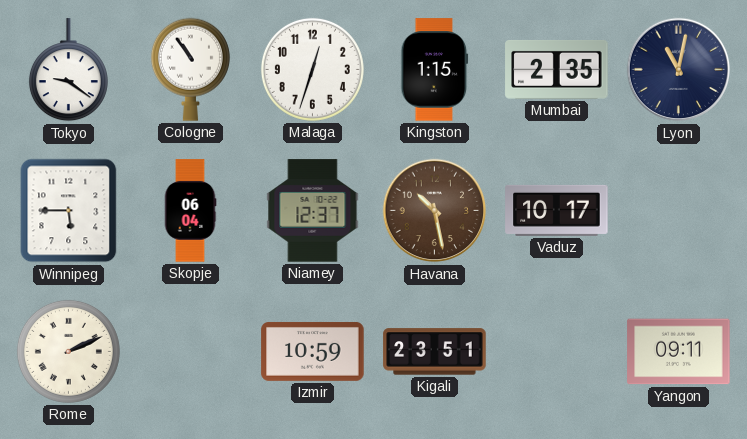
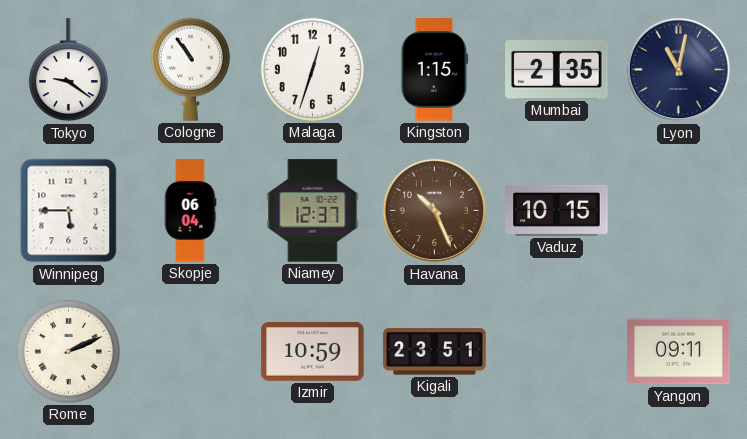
Havana: 10:28 -> 10:26
Vaduz: 10:17 -> 10:15
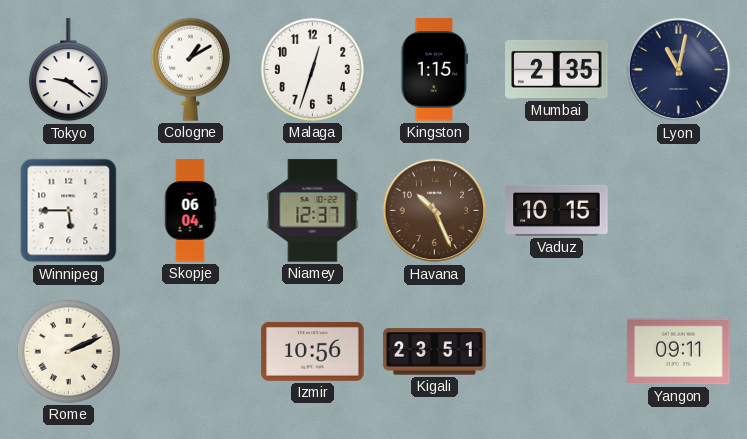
Cologne: 10:54 -> 1:10
Izmir: 10:59 -> 10:56
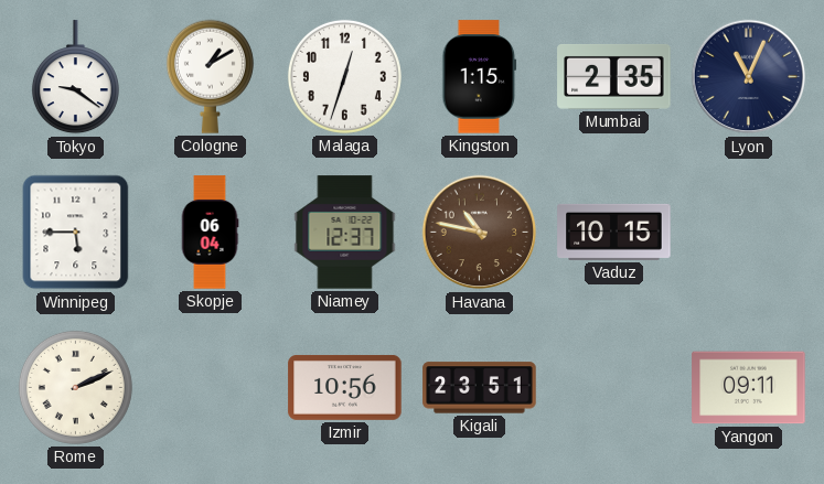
Lyon: 11:02 -> 11:04
Havana: 10:26 -> 10:47
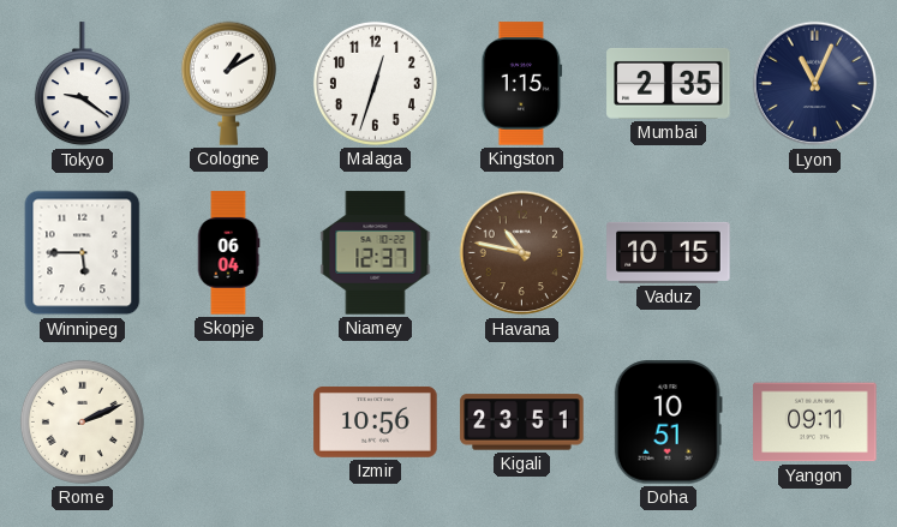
Doha: none -> 10:51
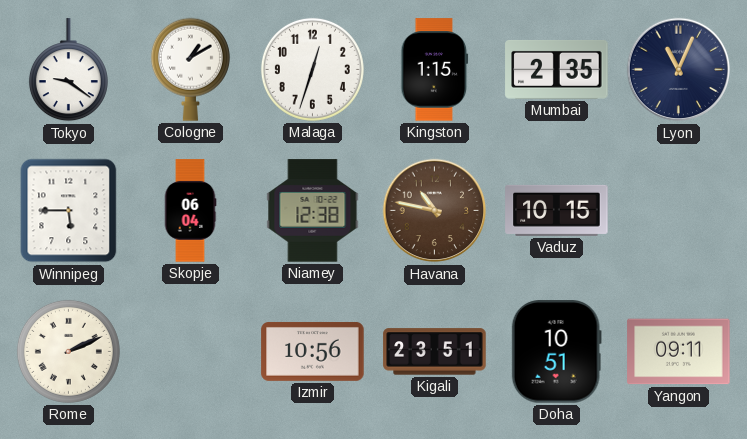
Niamey: 12:37 -> 12:38
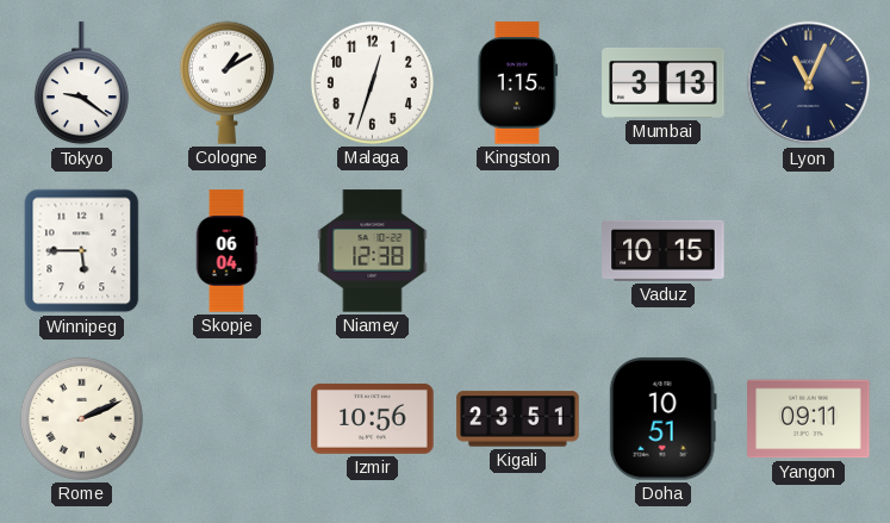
Mumbai: 2:35 -> 3:13
Havana: 10:47 -> none
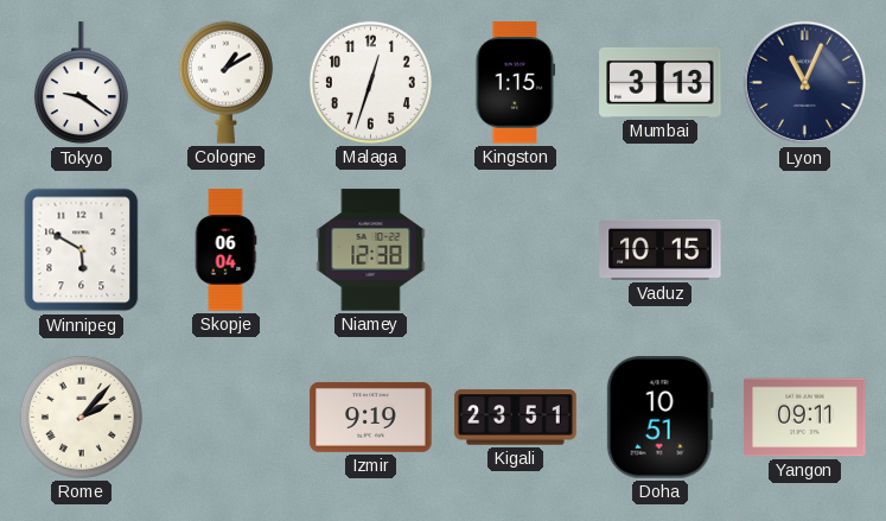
Winnipeg: 5:45 -> 5:50
Rome: 2:11 -> 2:07
Izmir: 10:56 -> 9:19
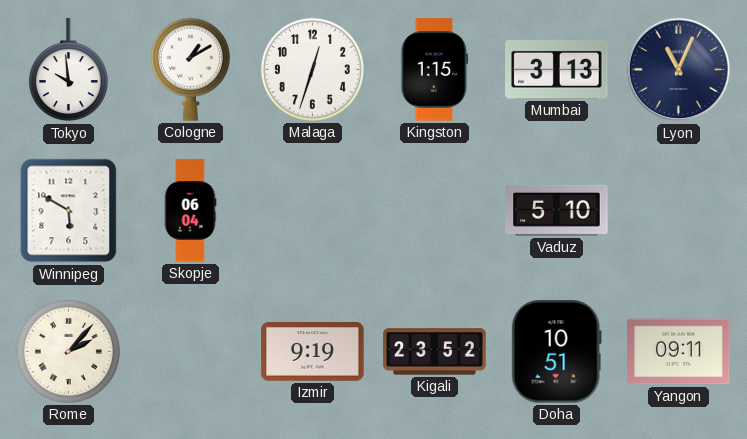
Tokyo: 9:21 -> 9:59
Niamey: 12:38 -> none
Vaduz: 10:15 -> 5:10
Kigali: 23:51 -> 23:52
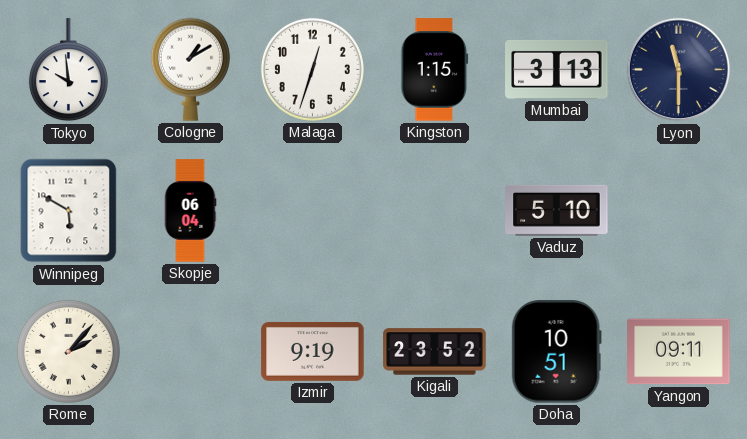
Lyon: 11:04 -> 11:30
